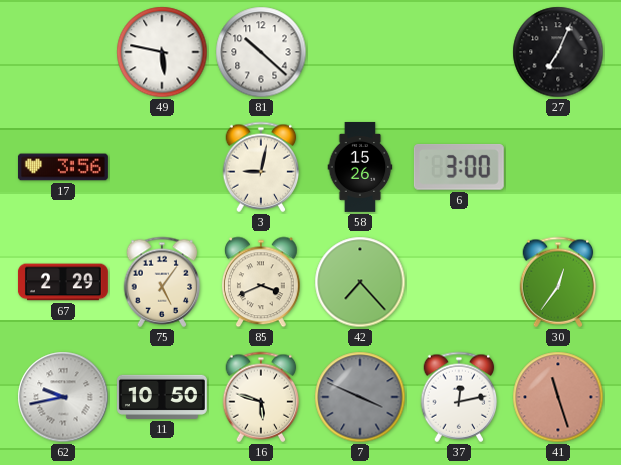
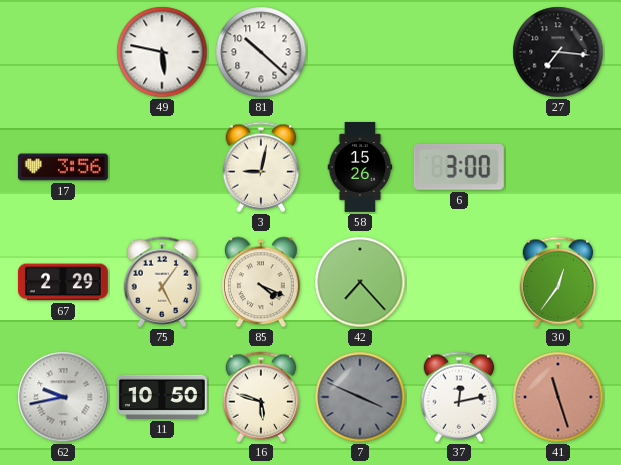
27: 7:04 -> 7:16
85: 3:41 -> 4:19
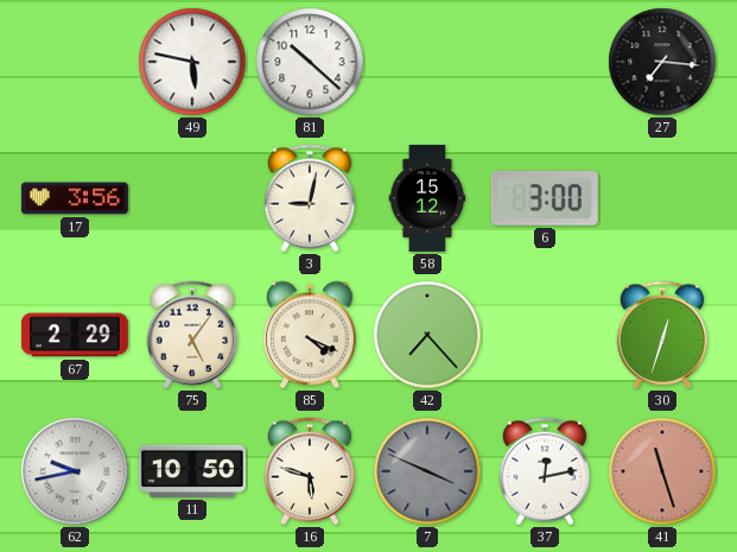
58: 15:26 -> 15:12
30: 12:36 -> 12:33
